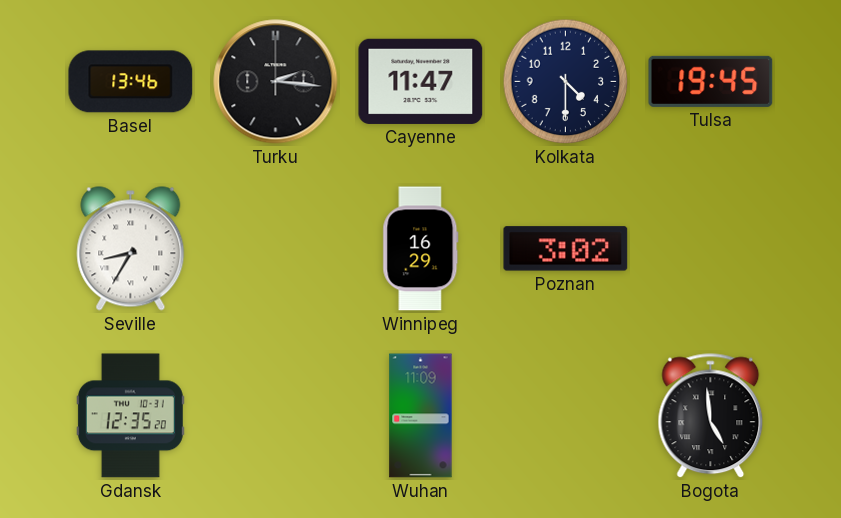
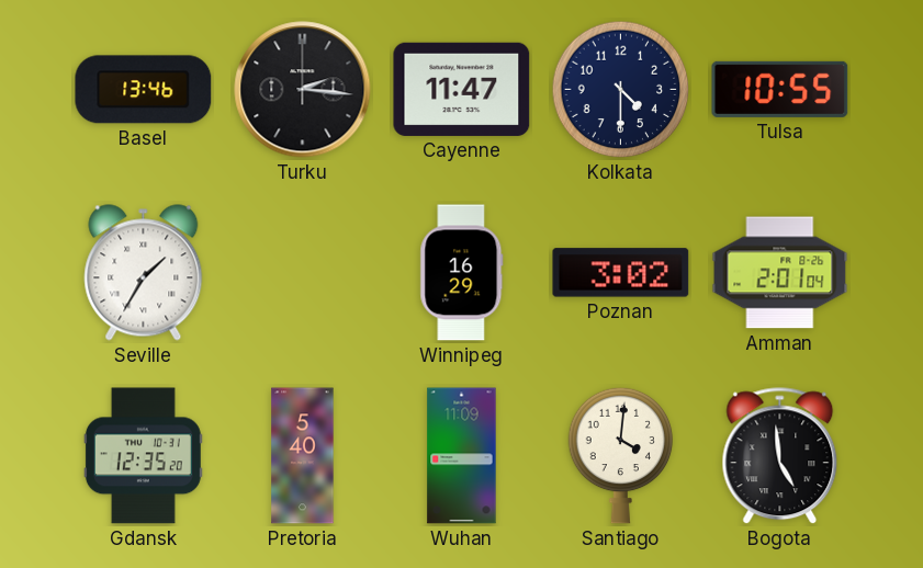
Tulsa: 19:45 -> 10:55
Seville: 8:35 -> 1:35
Amman: none -> 2:01
Pretoria: none -> 5:40
Santiago: none -> 4:01
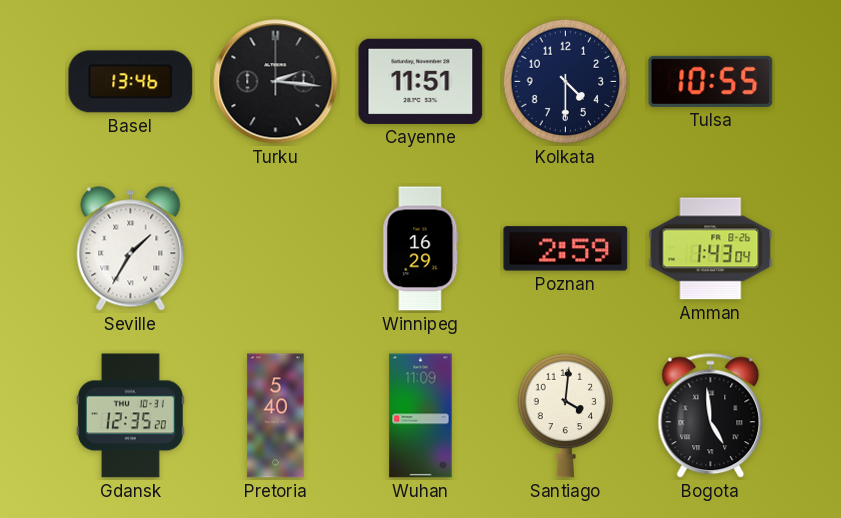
Cayenne: 11:47 -> 11:51
Poznan: 3:02 -> 2:59
Amman: 2:01 -> 1:43
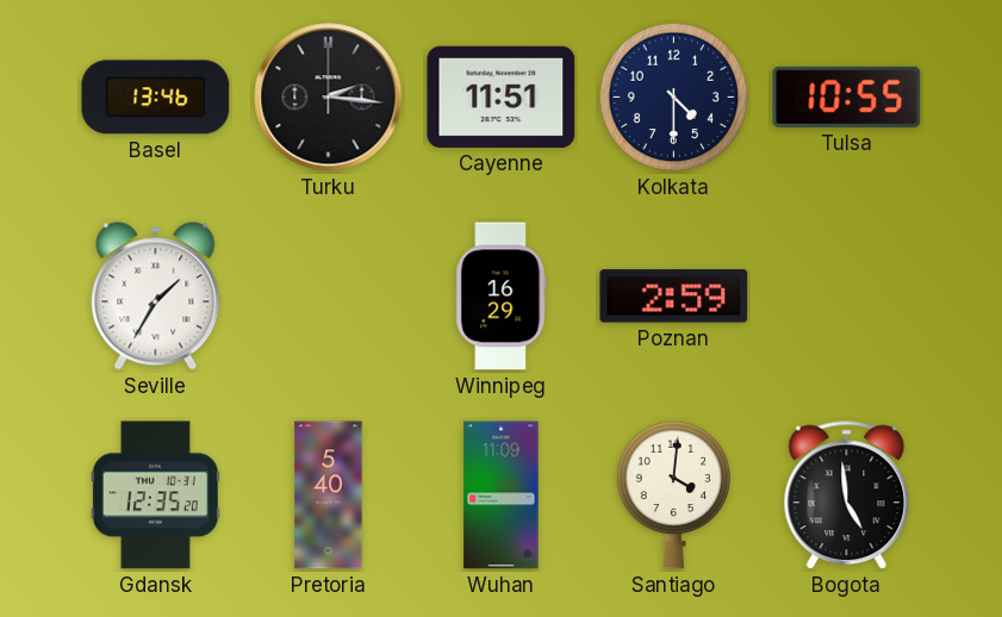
Amman: 1:43 -> none
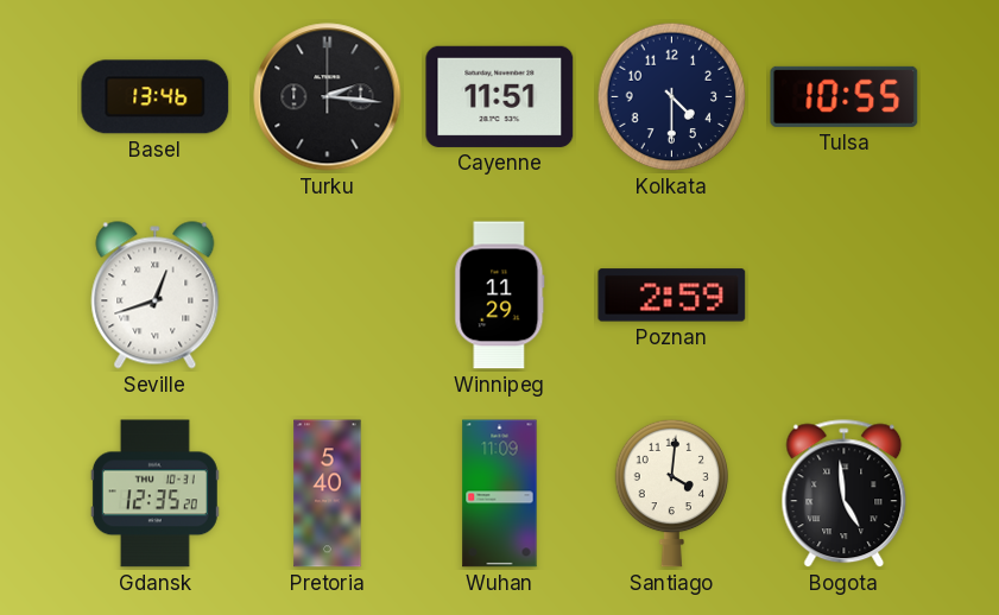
Seville: 1:35 -> 12:42
Winnipeg: 16:29 -> 11:29
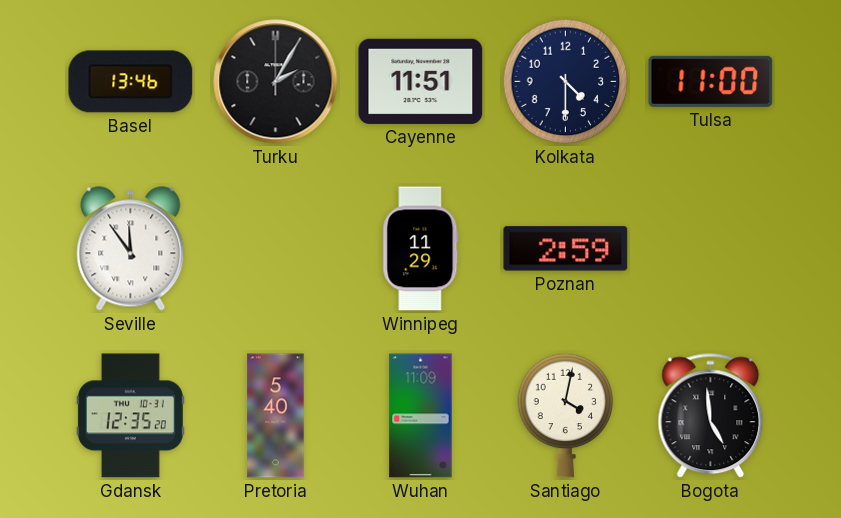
Turku: 2:16 -> 2:05
Tulsa: 10:55 -> 11:00
Seville: 12:42 -> 11:54
Santiago: 4:01 -> 4:02
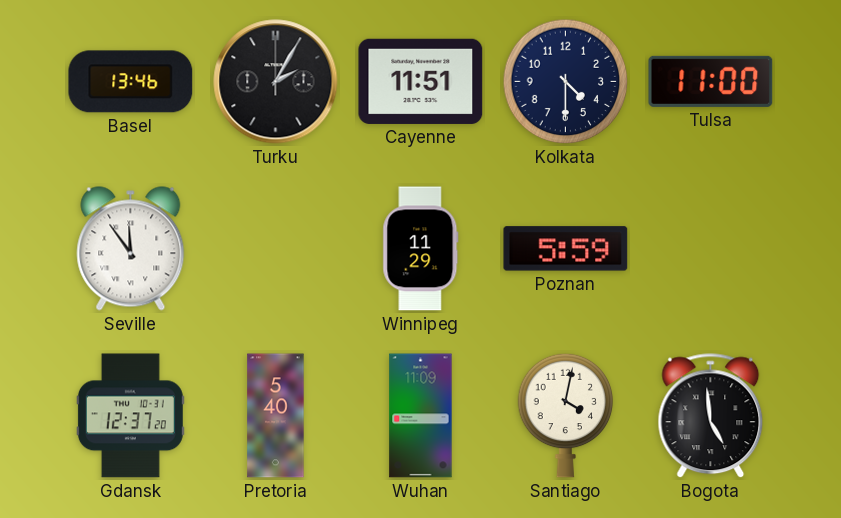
Poznan: 2:59 -> 5:59
Gdansk: 12:35 -> 12:37
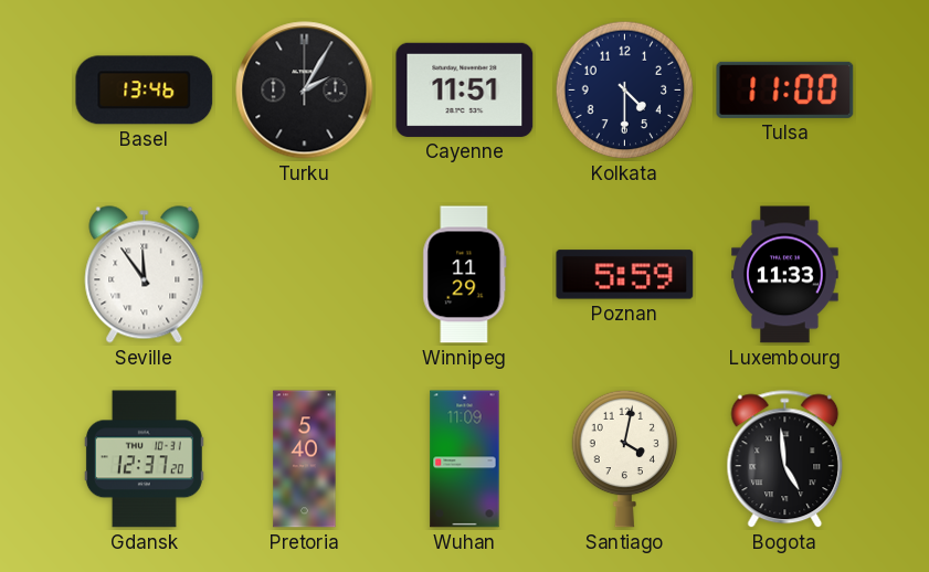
Luxembourg: none -> 11:33
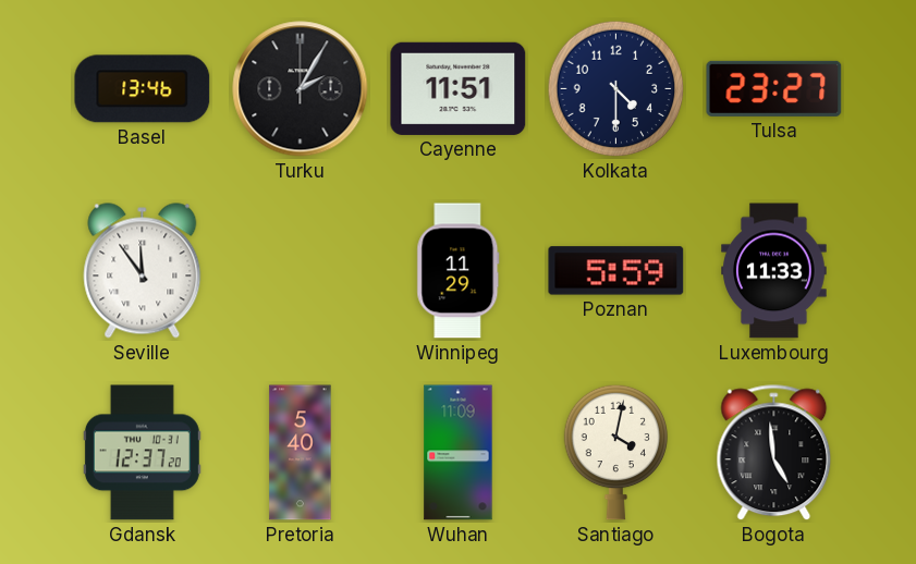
Tulsa: 11:00 -> 23:27
